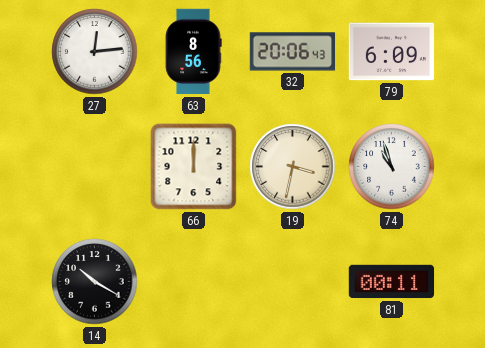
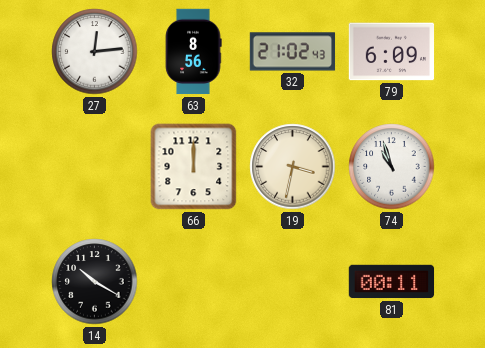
32: 20:06 -> 21:02
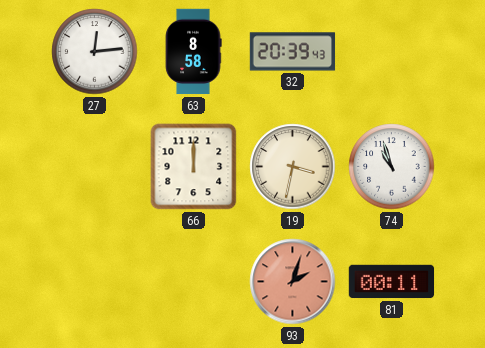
63: 8:56 -> 8:58
32: 21:02 -> 20:39
79: 6:09 -> none
14: 10:20 -> none
93: none -> 2:03
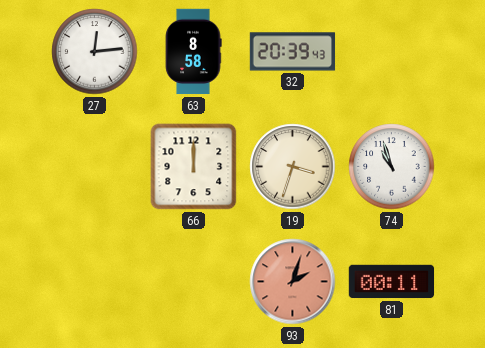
19: 3:32 -> 3:33
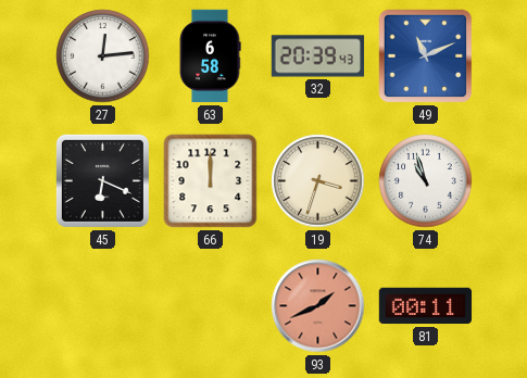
63: 8:58 -> 6:58
49: none -> 11:11
45: none -> 6:19
93: 2:03 -> 1:41
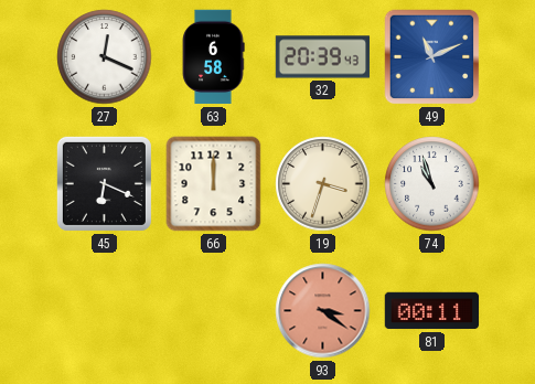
27: 12:14 -> 12:19
93: 1:41 -> 3:21
